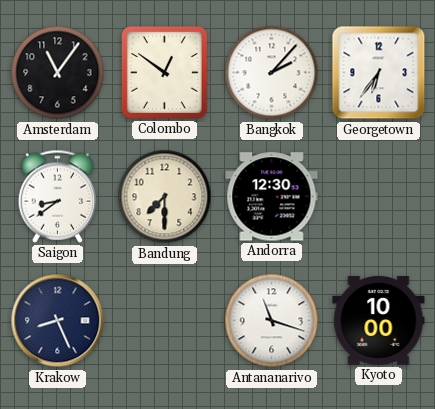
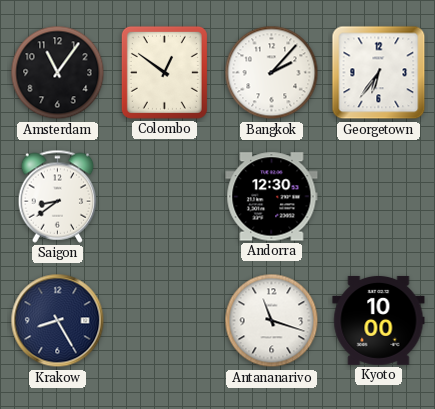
Bandung: 7:30 -> none
Krakow: 8:26 -> 8:25
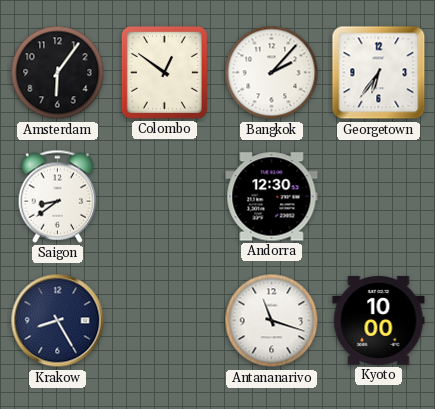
Amsterdam: 11:06 -> 6:06
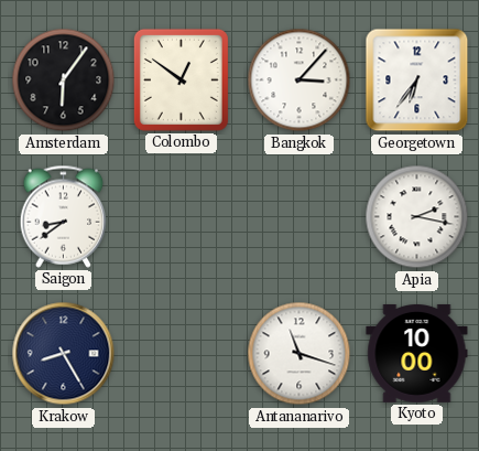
Bangkok: 2:07 -> 3:07
Andorra: 12:30 -> none
Apia: none -> 2:17
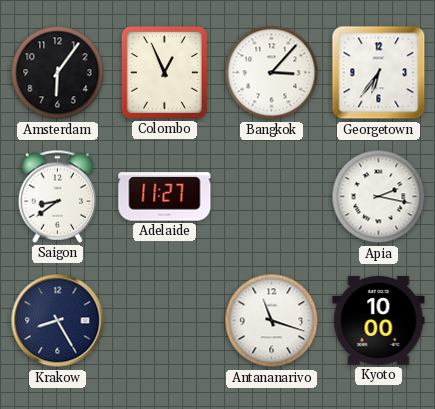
Colombo: 12:51 -> 12:56
Adelaide: none -> 11:27
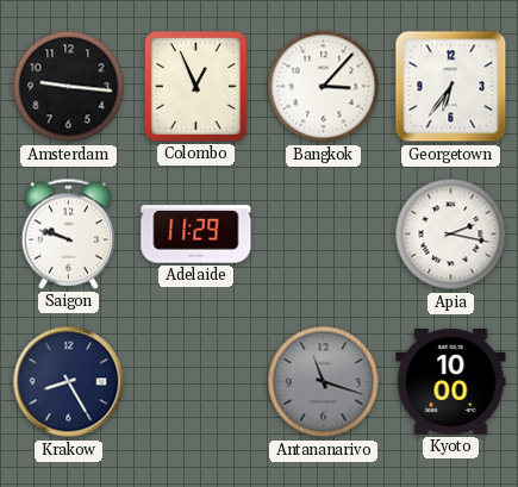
Amsterdam: 6:06 -> 9:16
Saigon: 8:39 -> 9:48
Adelaide: 11:27 -> 11:29
Antananarivo dial: white -> grey
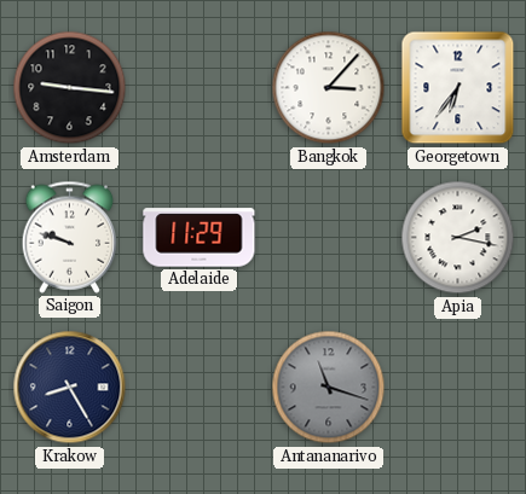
Colombo: 12:56 -> none
Kyoto: 10:00 -> none
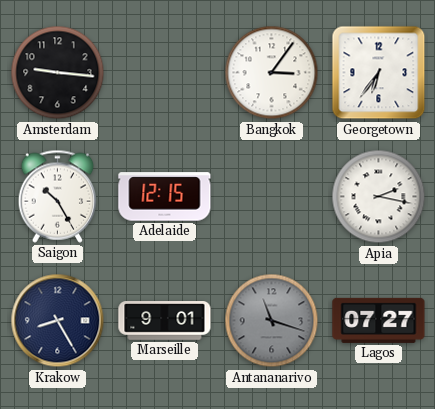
Bangkok: 3:07 -> 3:06
Saigon: 9:48 -> 10:25
Adelaide: 11:29 -> 12:15
Marseille: none -> 9:01
Lagos: none -> 07:27
